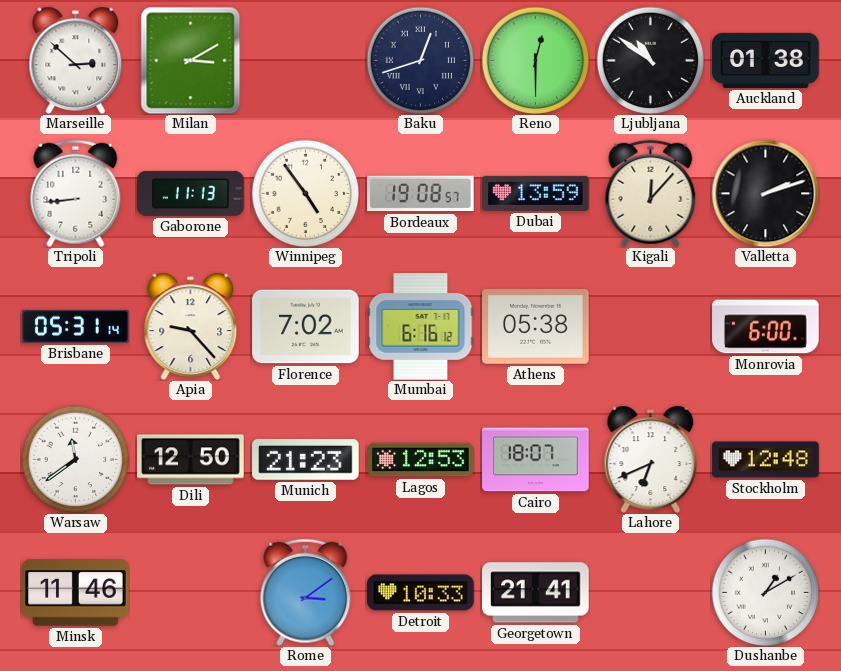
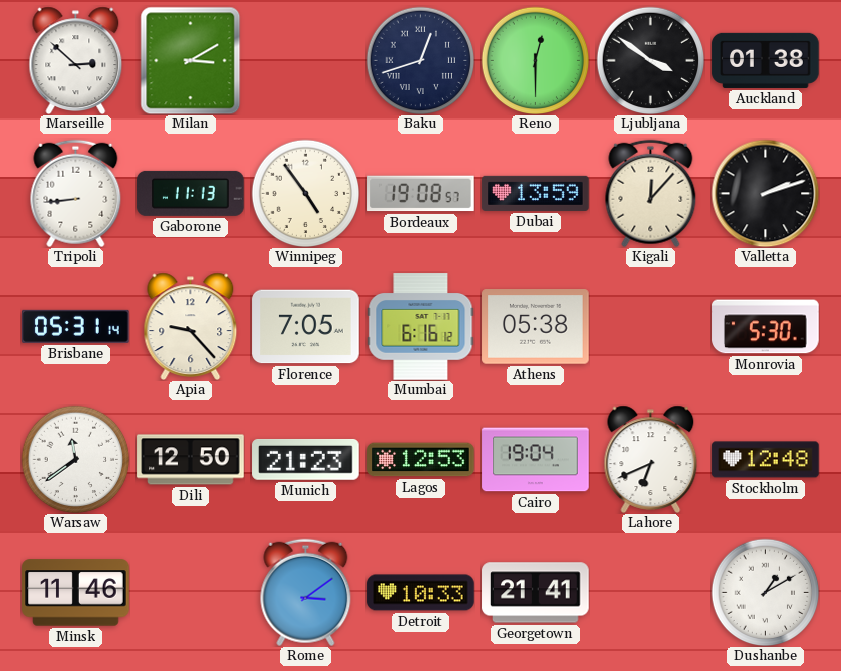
Ljubljana: 10:51 -> 3:51
Florence: 7:02 -> 7:05
Monrovia: 6:00 -> 5:30
Cairo: 18:07 -> 19:04
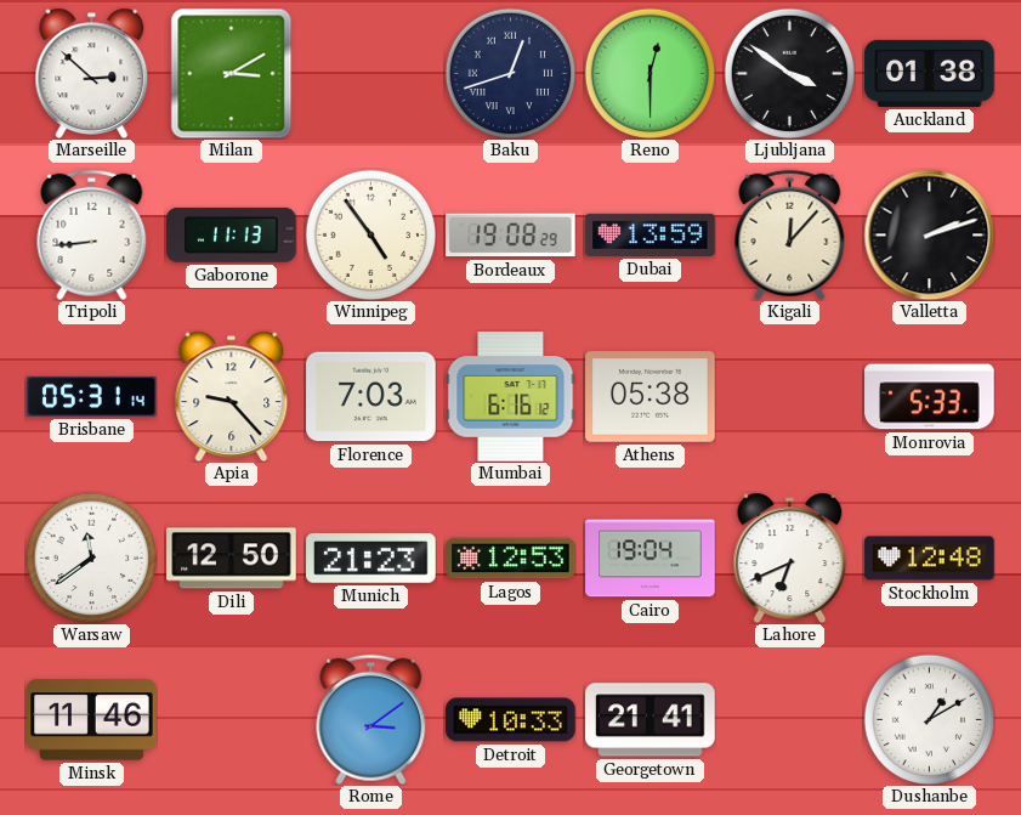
Bordeaux: 19:08:57 -> 19:08:29
Florence: 7:05 -> 7:03
Monrovia: 5:30 -> 5:33
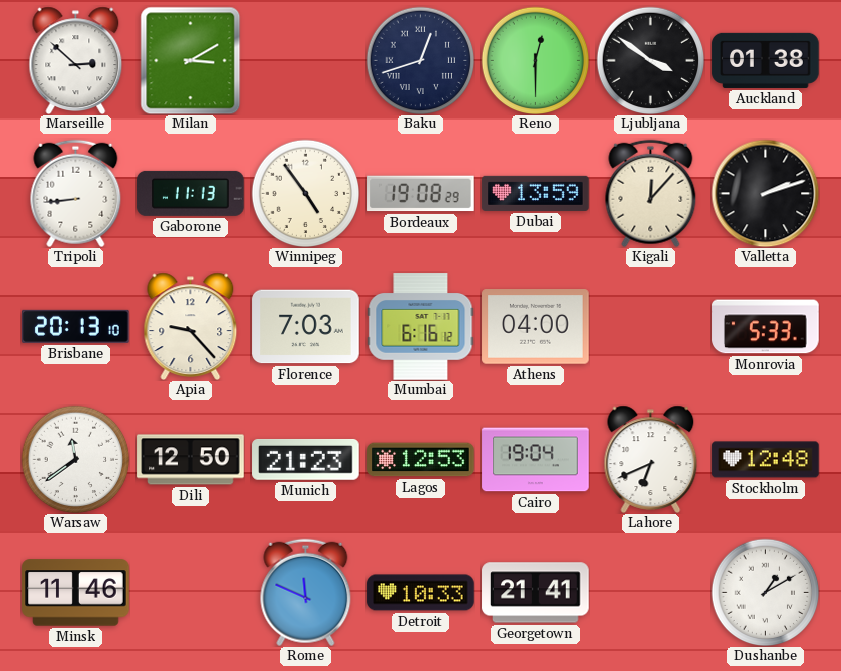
Brisbane: 05:31 -> 20:13
Athens: 05:38 -> 04:00
Rome: 3:09 -> 11:49
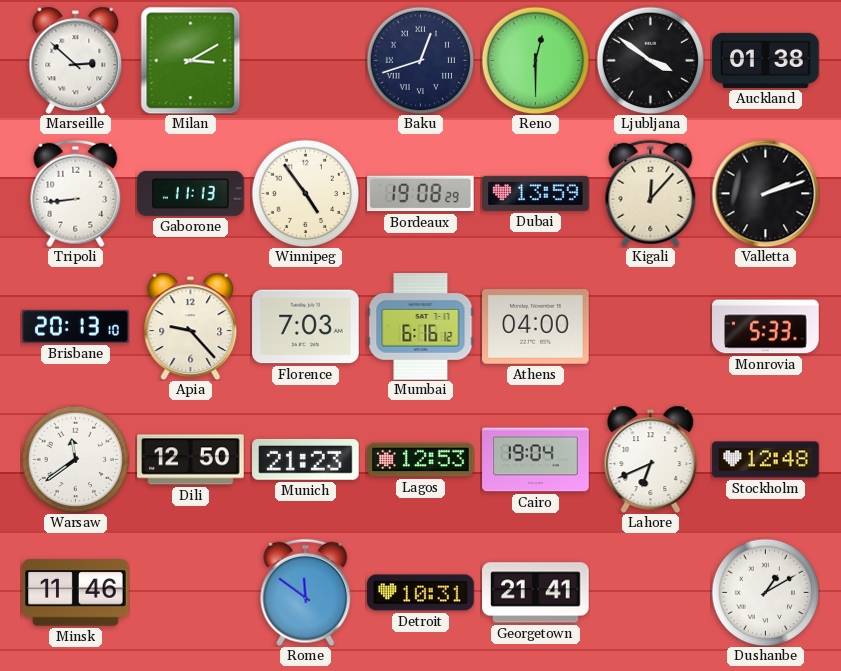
Rome: 11:49 -> 11:51
Detroit: 10:33 -> 10:31
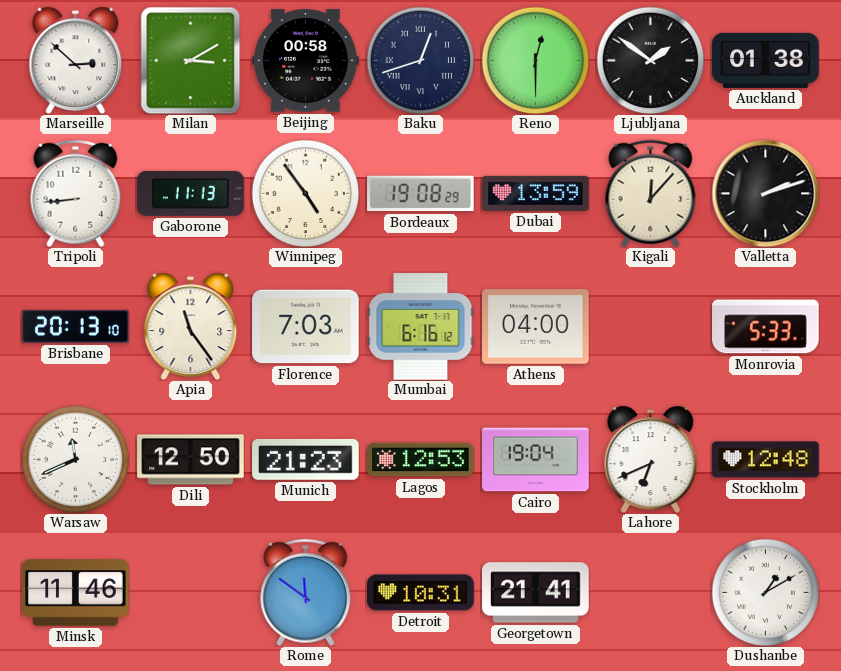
Beijing: none -> 00:58
Ljubljana: 3:51 -> 1:51
Apia: 9:23 -> 11:24
Warsaw: 11:39 -> 11:41
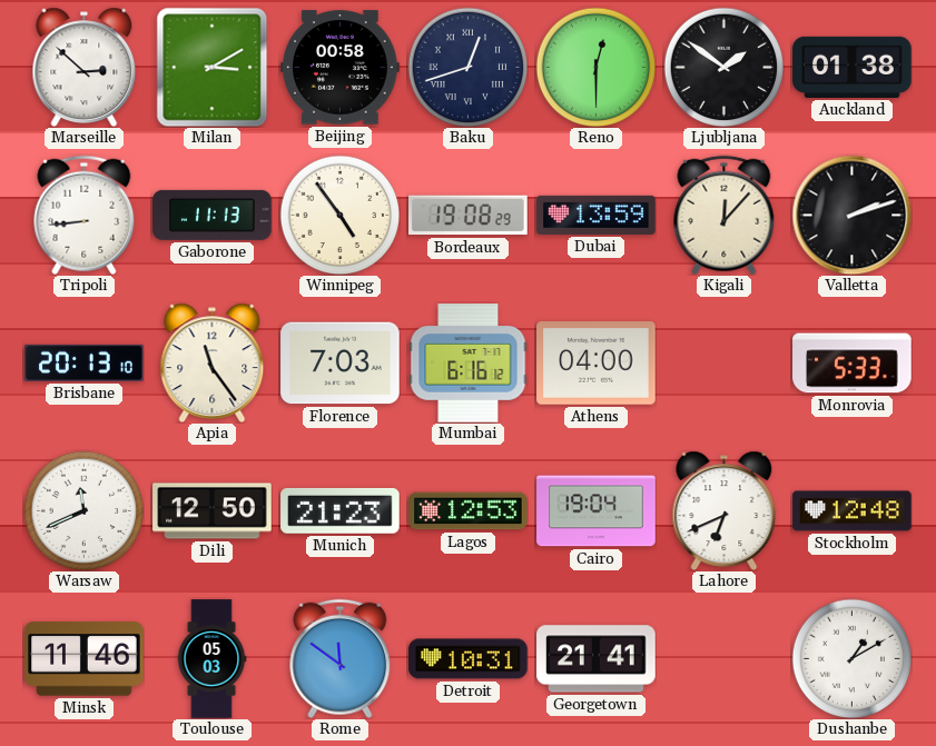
Toulouse: none -> 05:03
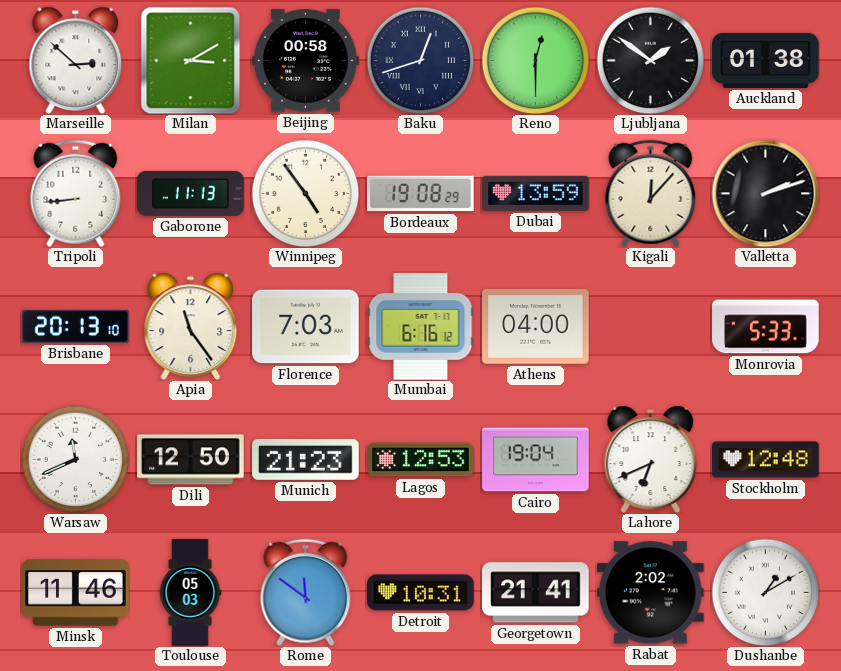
Rabat: none -> 2:02
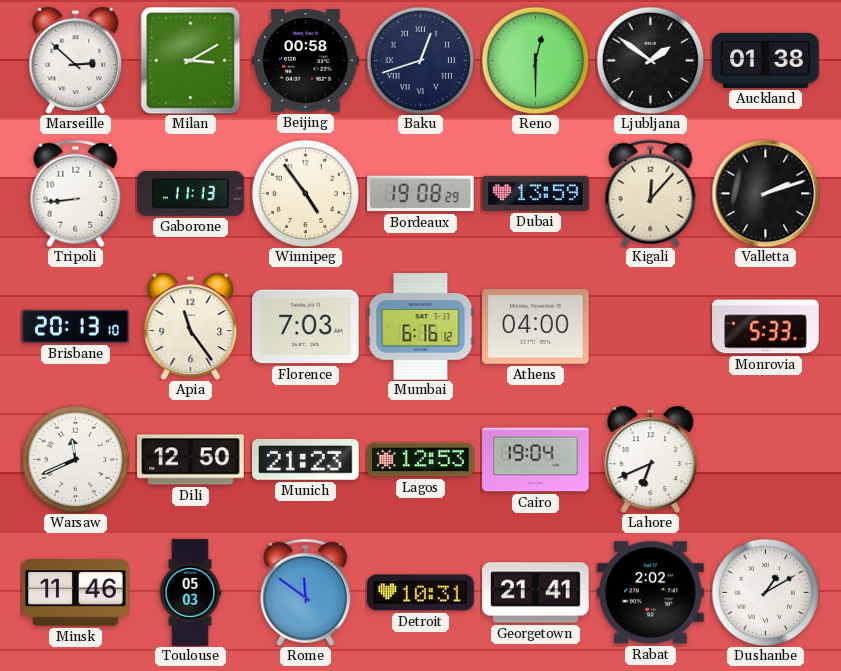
Stockholm: 12:48 -> none
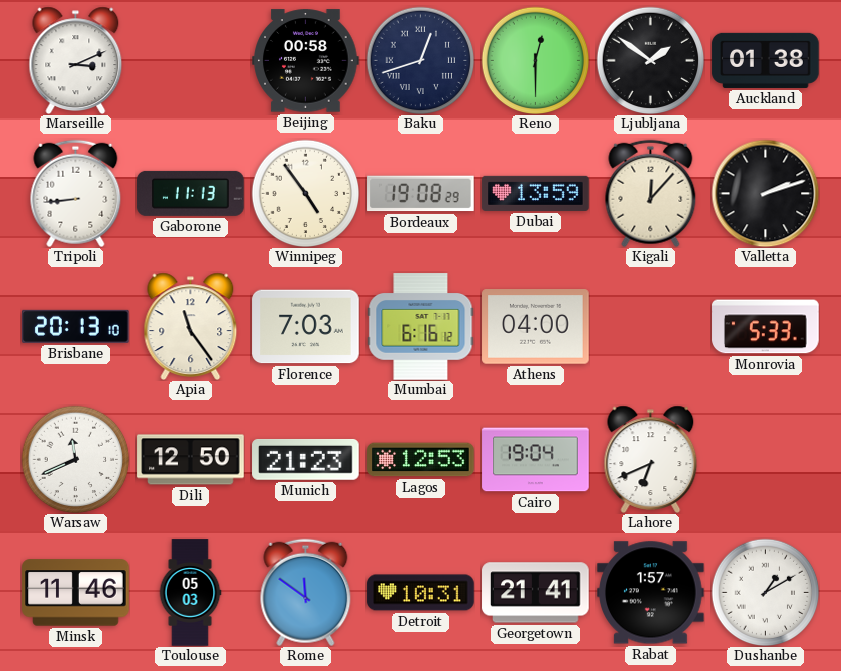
Marseille: 2:52 -> 3:11
Milan: 3:10 -> none
Rabat: 2:02 -> 1:57
